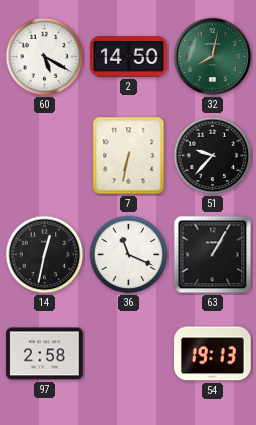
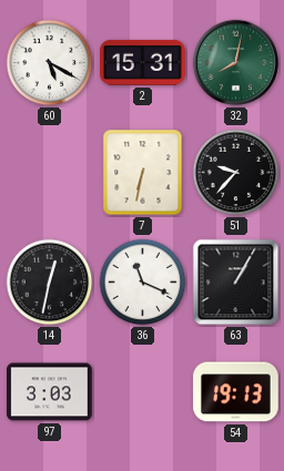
2: 14:50 -> 15:31
97: 2:58 -> 3:03
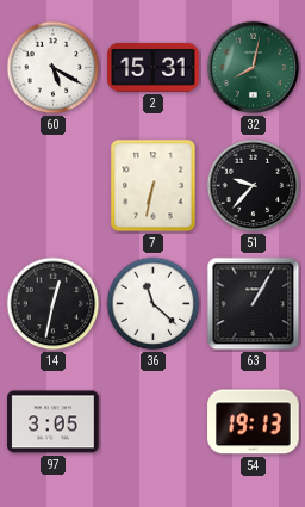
36: 11:19 -> 11:22
97: 3:03 -> 3:05
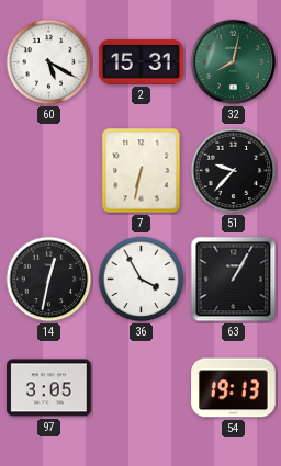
36: 11:22 -> 3:55
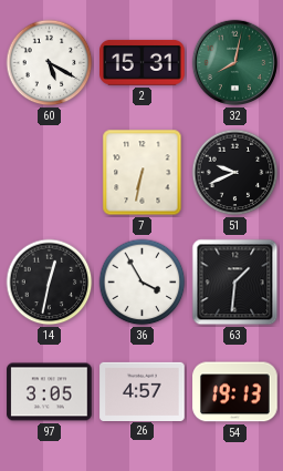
51: 9:37 -> 9:41
63: 1:05 -> 1:31
26: none -> 4:57
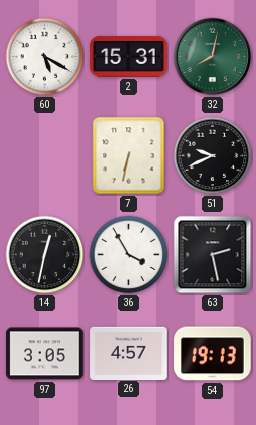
63: 1:31 -> 2:28
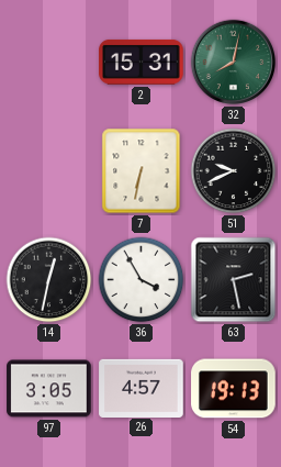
60: 5:20 -> none
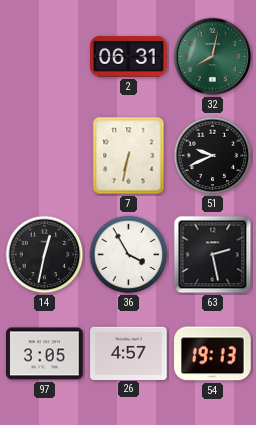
2: 15:31 -> 06:31
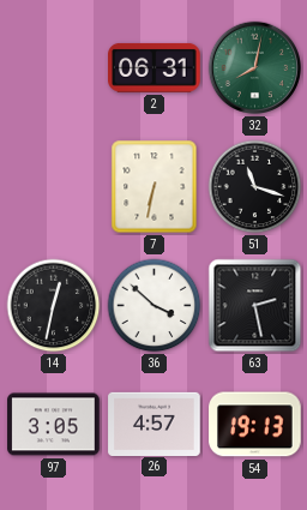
51: 9:41 -> 11:18
36: 3:55 -> 3:52
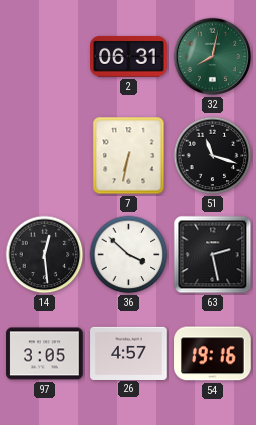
14: 12:32 -> 12:29
54: 19:13 -> 19:16
